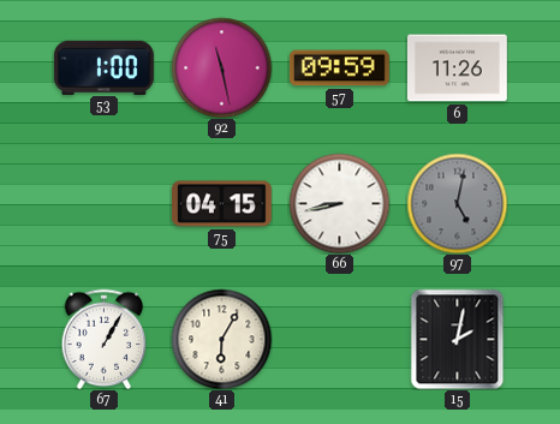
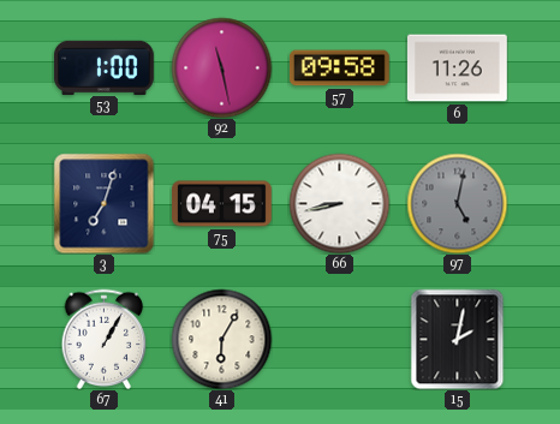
57: 09:59 -> 09:58
3: none -> 7:03
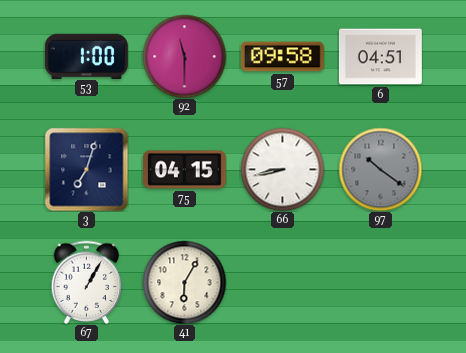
92: 11:28 -> 11:30
6: 11:26 -> 04:51
97: 5:02 -> 10:21
15: 2:02 -> none
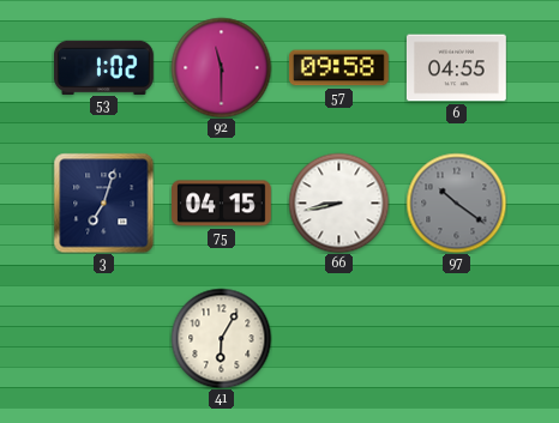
53: 1:00 -> 1:02
6: 04:51 -> 04:55
67: 1:05 -> none
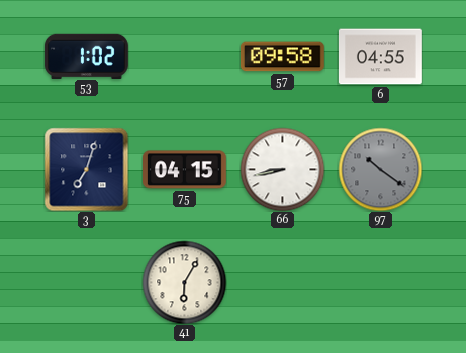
92: 11:30 -> none
